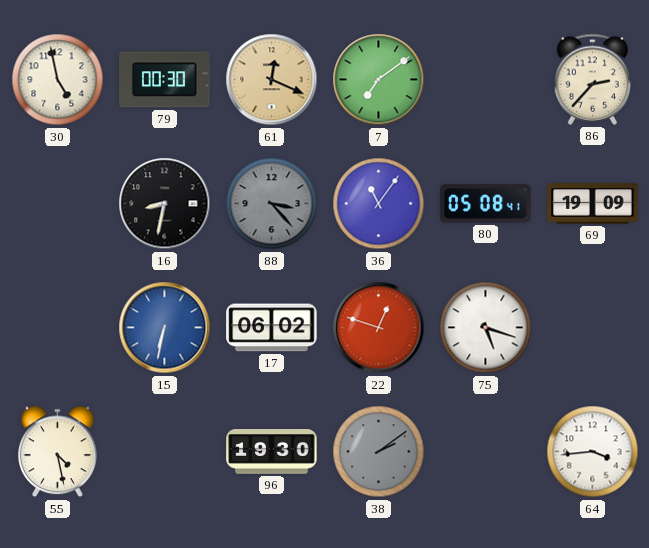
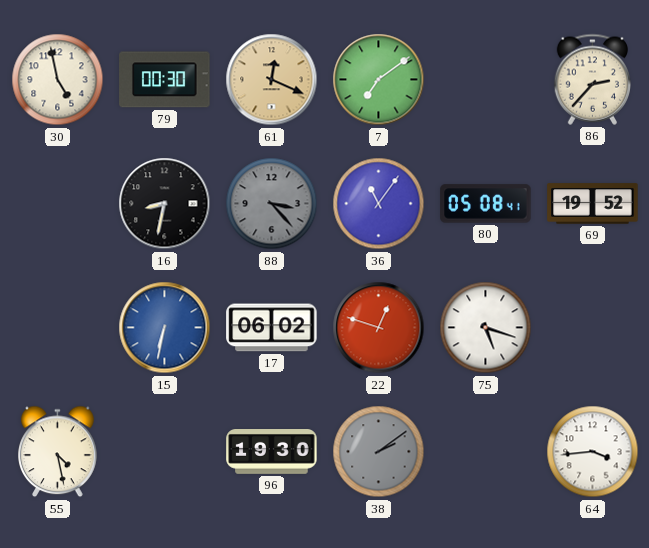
69: 19:09 -> 19:52
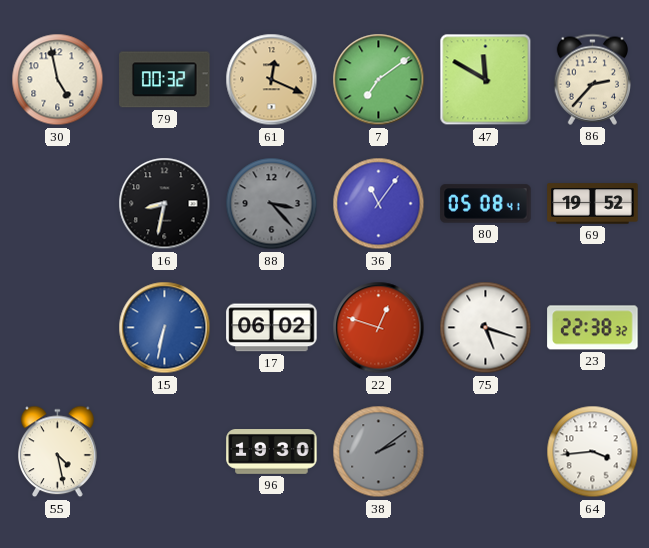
79: 00:30 -> 00:32
47: none -> 11:50
23: none -> 22:38
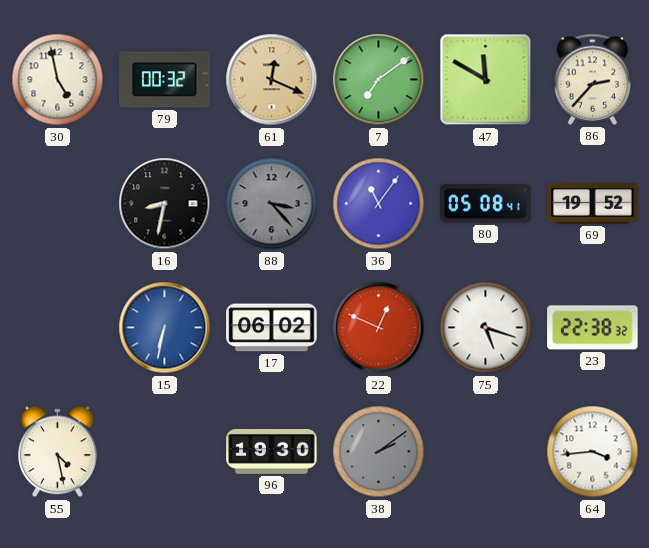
22: 12:48 -> 12:49
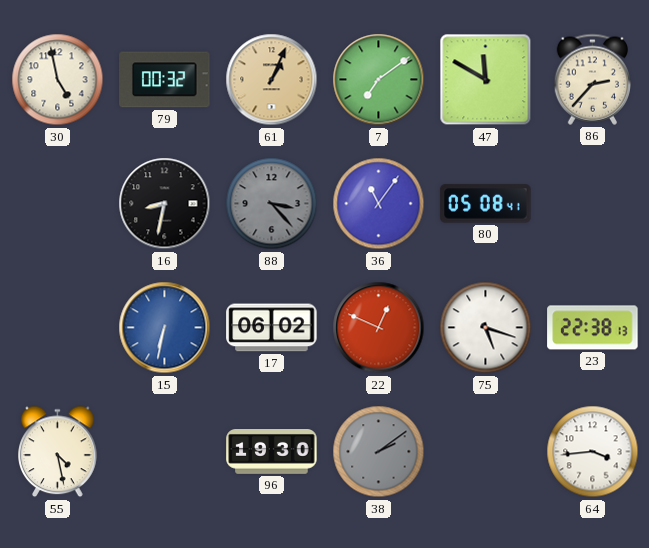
61: 12:19 -> 1:04
69: 19:52 -> none
23: 22:38:32 -> 22:38:13
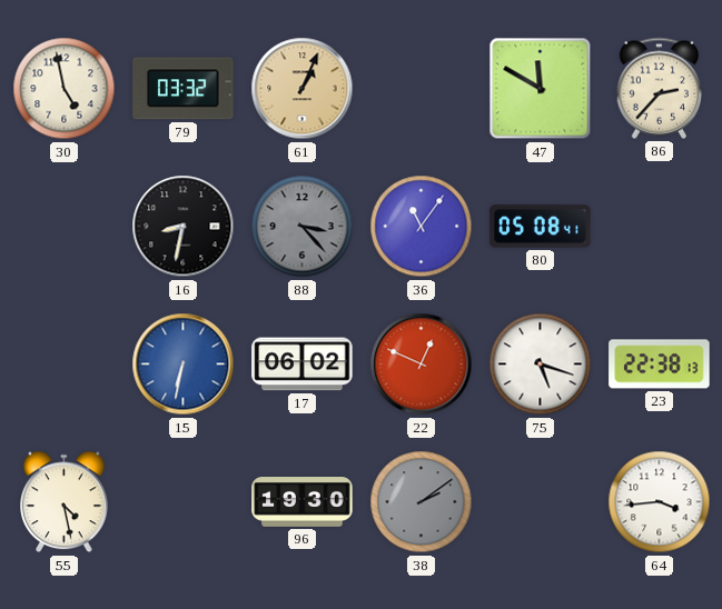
79: 00:32 -> 03:32
7: 7:09 -> none
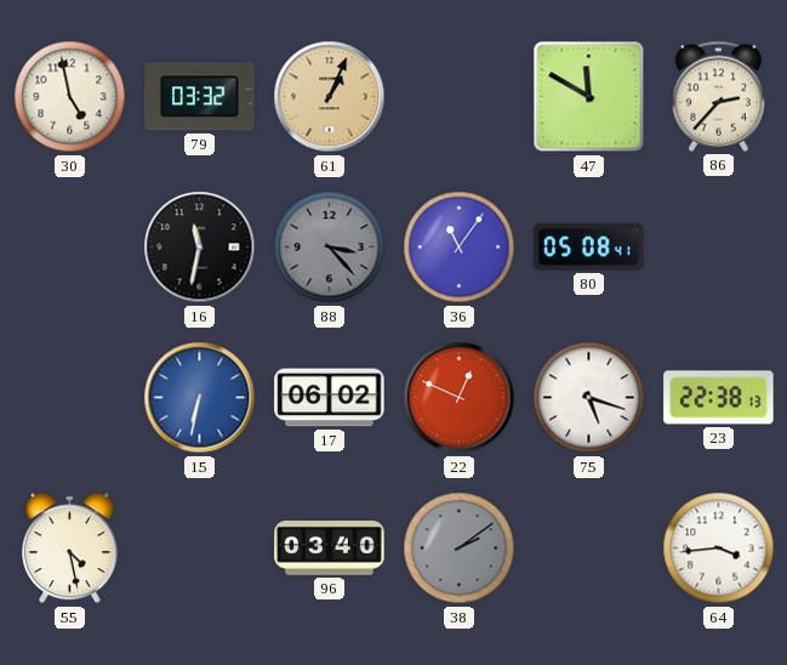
16: 8:32 -> 11:32
96: 19:30 -> 03:40
